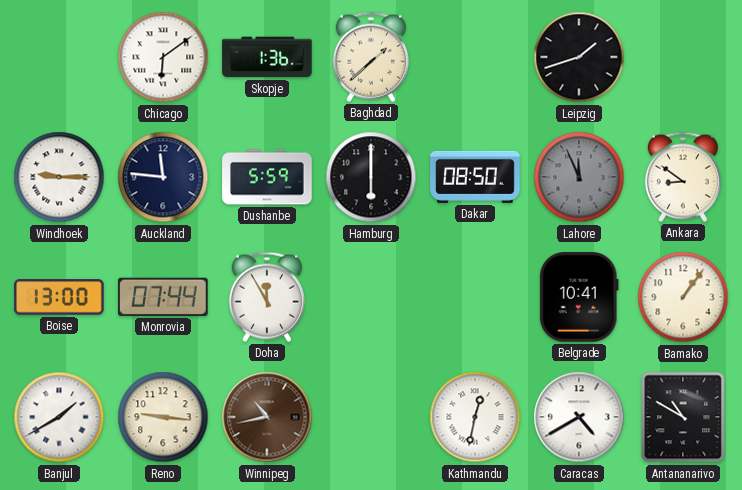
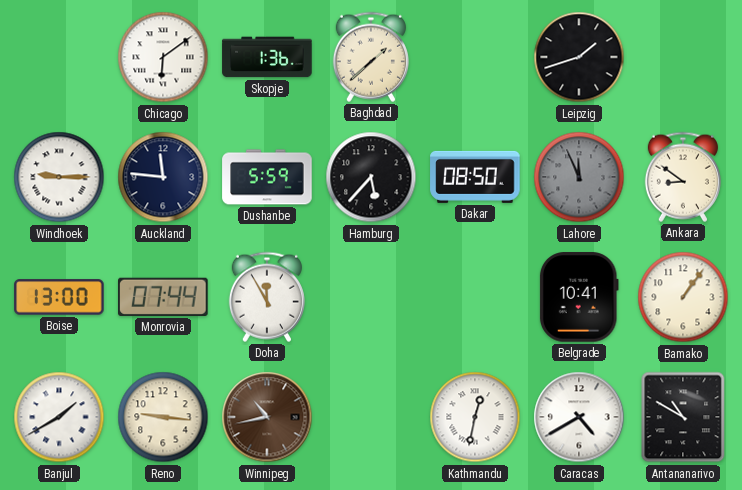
Hamburg: 6:00 -> 5:37
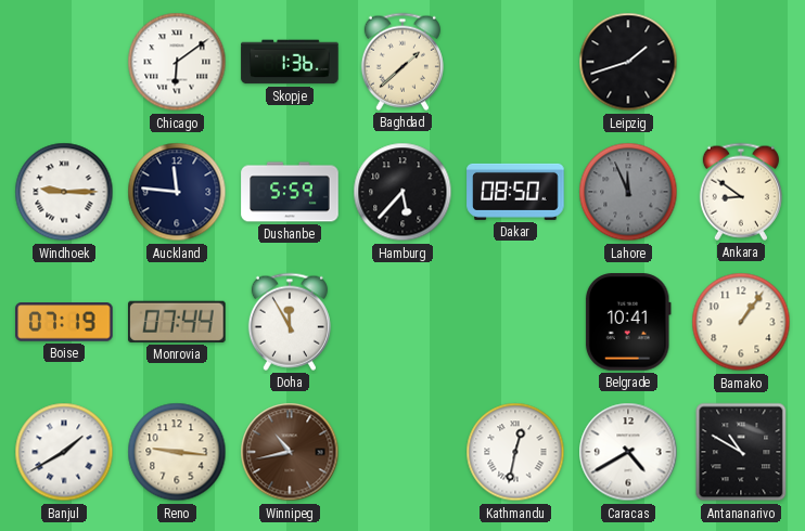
Boise: 13:00 -> 07:19
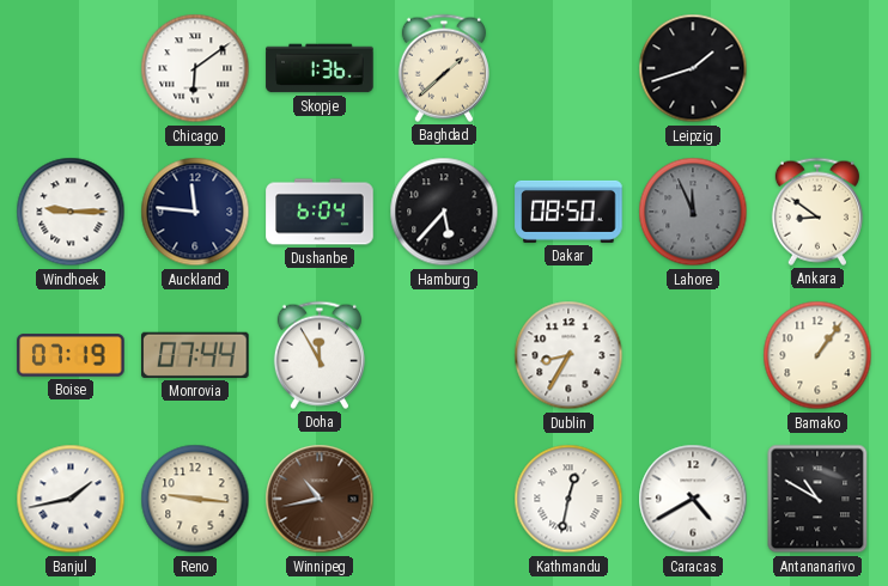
Dushanbe: 5:59 -> 6:04
Dublin: none -> 8:35
Belgrade: 10:41 -> none
Banjul: 1:40 -> 1:43
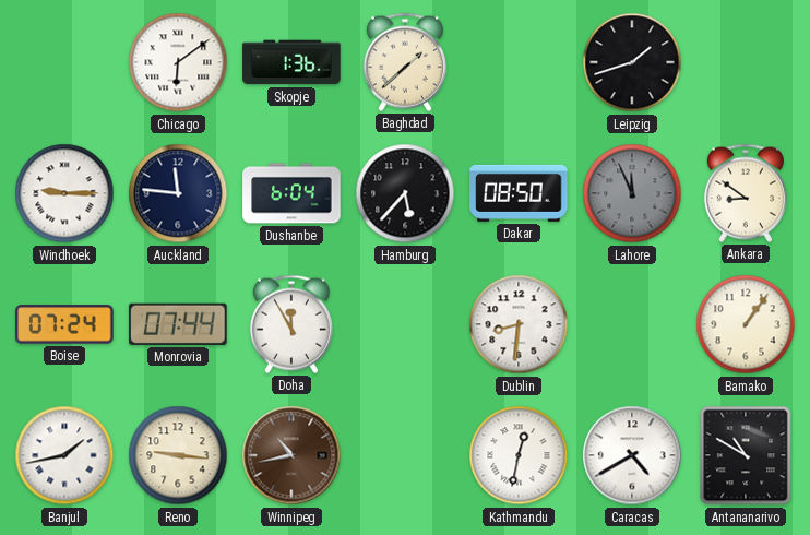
Boise: 07:19 -> 07:24
Dublin: 8:35 -> 8:31
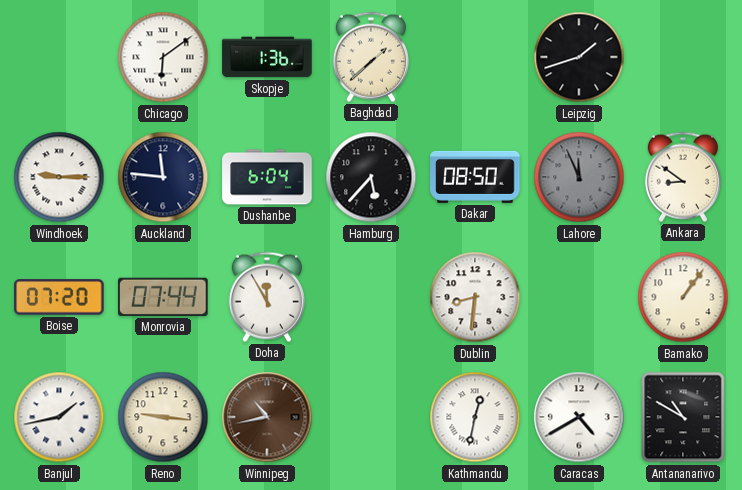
Boise: 07:24 -> 07:20
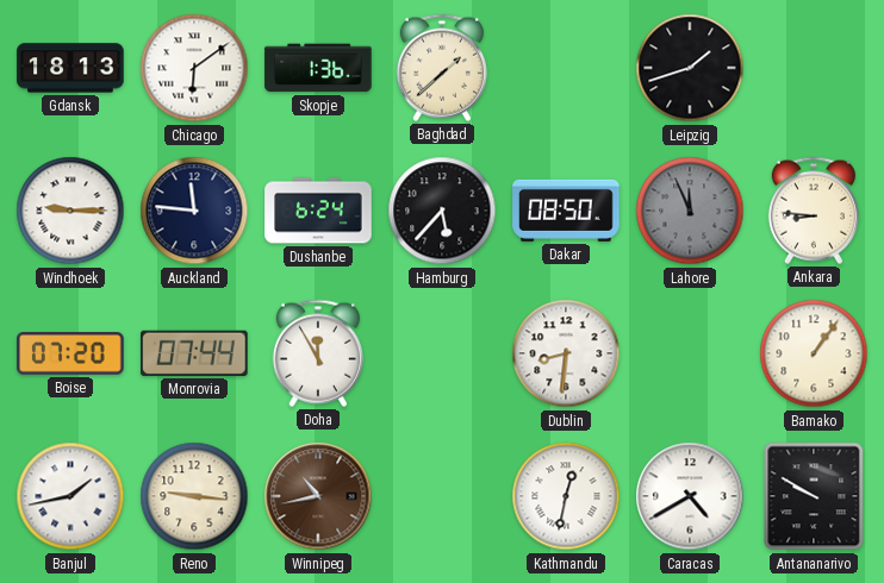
Gdansk: none -> 18:13
Dushanbe: 6:04 -> 6:24
Ankara: 8:51 -> 8:46
Antananarivo: 10:50 -> 9:50
